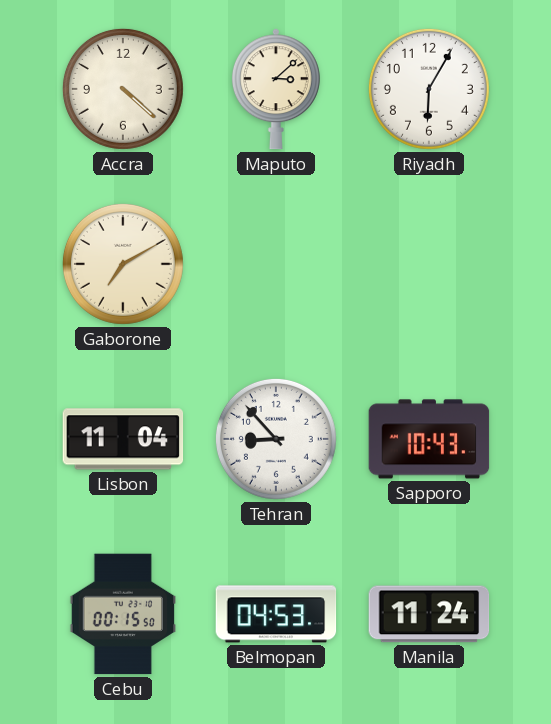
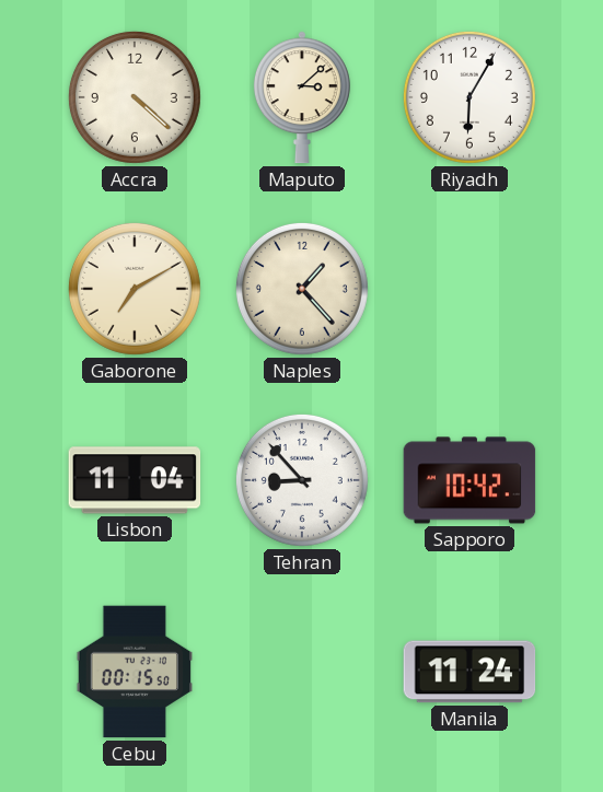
Naples: none -> 1:23
Sapporo: 10:43 -> 10:42
Belmopan: 04:53 -> none
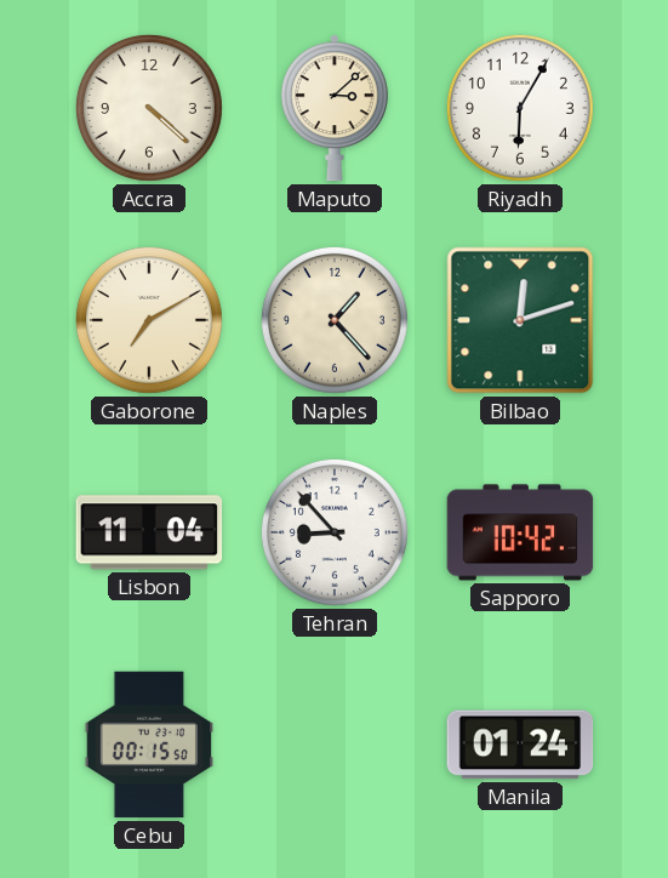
Bilbao: none -> 12:12
Manila: 11:24 -> 01:24
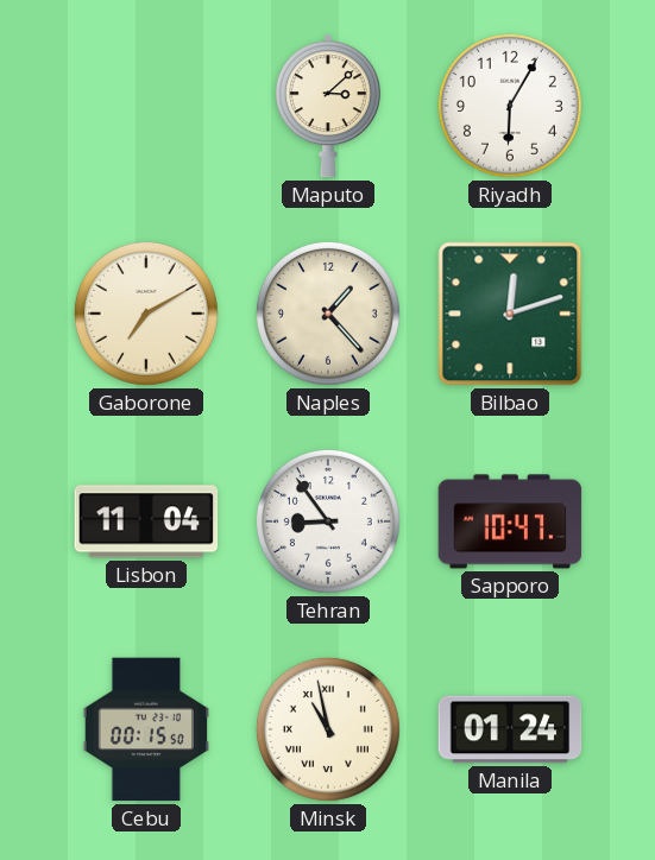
Accra: 4:22 -> none
Tehran: 8:53 -> 8:54
Sapporo: 10:42 -> 10:47
Minsk: none -> 10:58
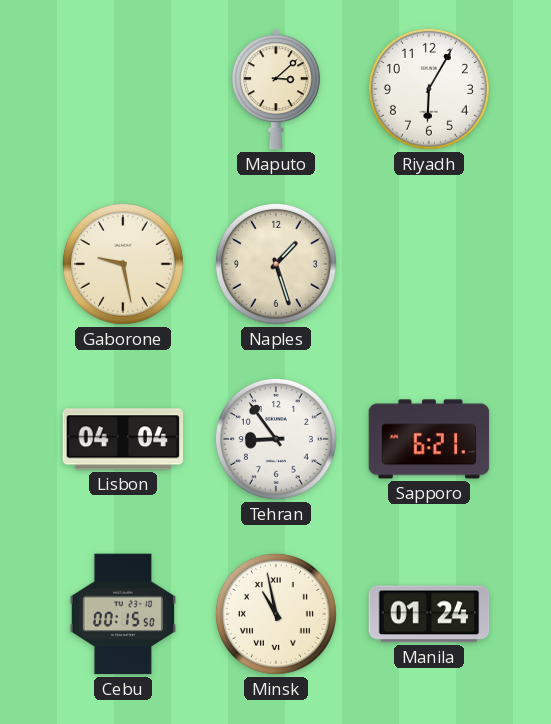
Gaborone: 7:10 -> 9:28
Naples: 1:23 -> 1:27
Bilbao: 12:12 -> none
Lisbon: 11:04 -> 04:04
Sapporo: 10:47 -> 6:21
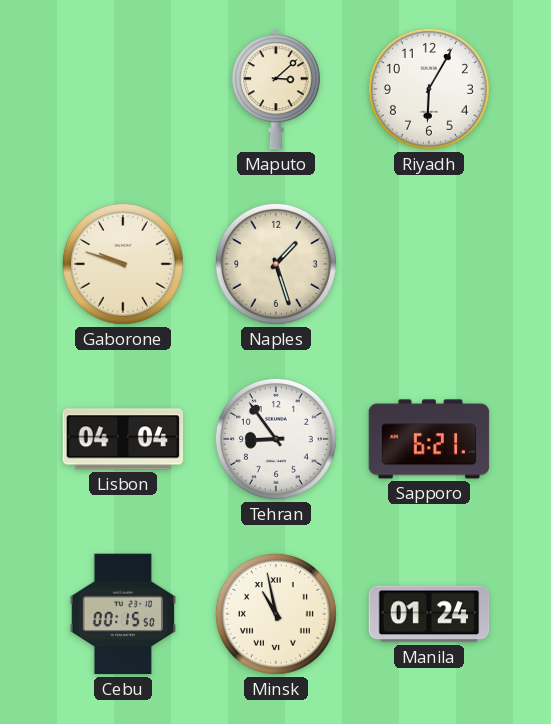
Gaborone: 9:28 -> 9:48
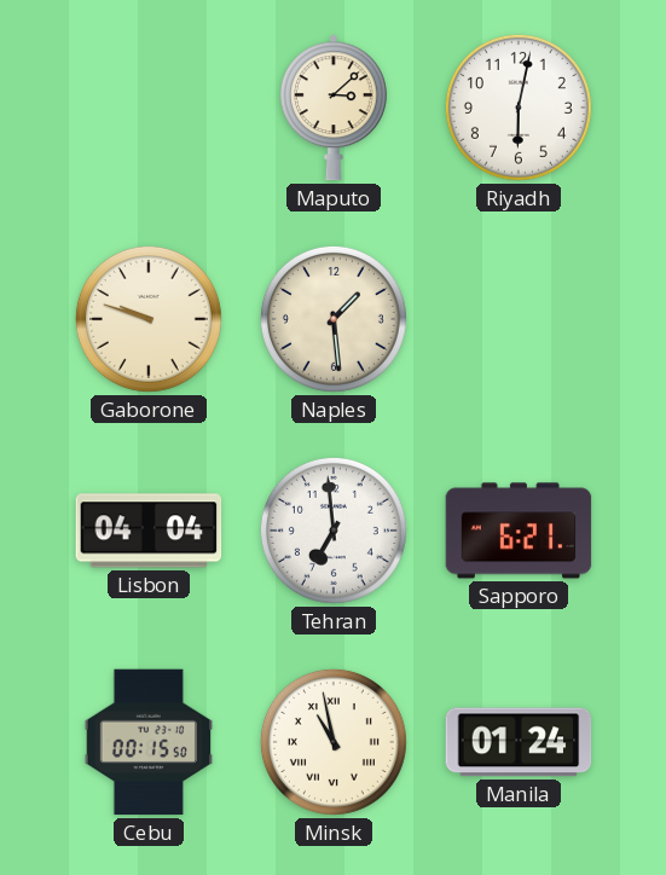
Riyadh: 6:05 -> 6:02
Naples: 1:27 -> 1:29
Tehran: 8:54 -> 6:59
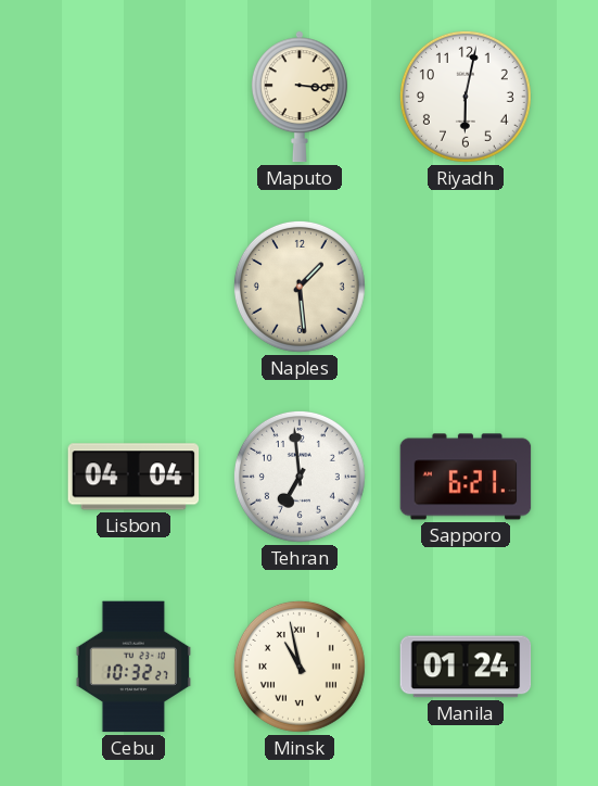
Maputo: 3:08 -> 3:16
Gaborone: 9:48 -> none
Cebu: 00:15 -> 10:32
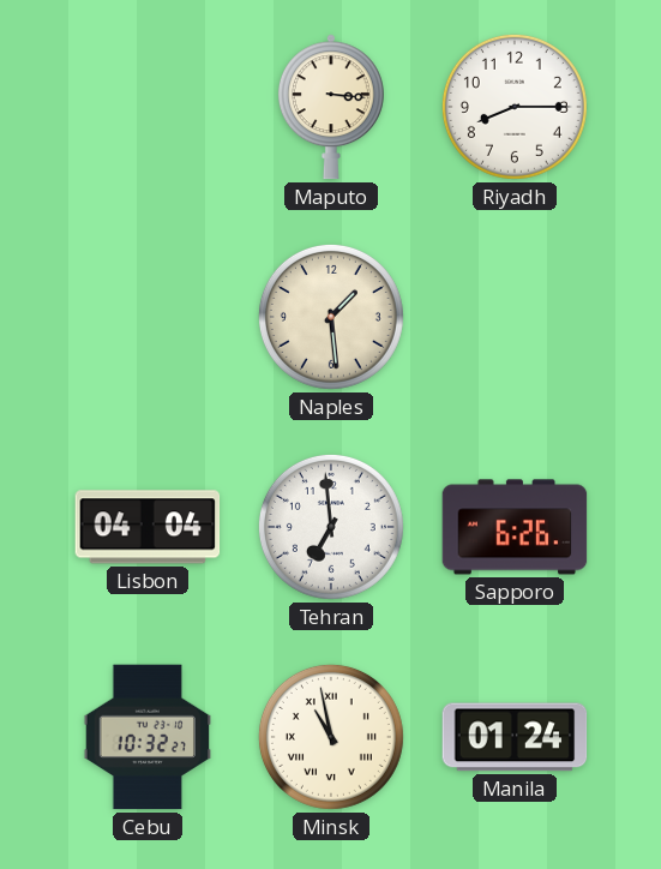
Riyadh: 6:02 -> 8:15
Sapporo: 6:21 -> 6:26
